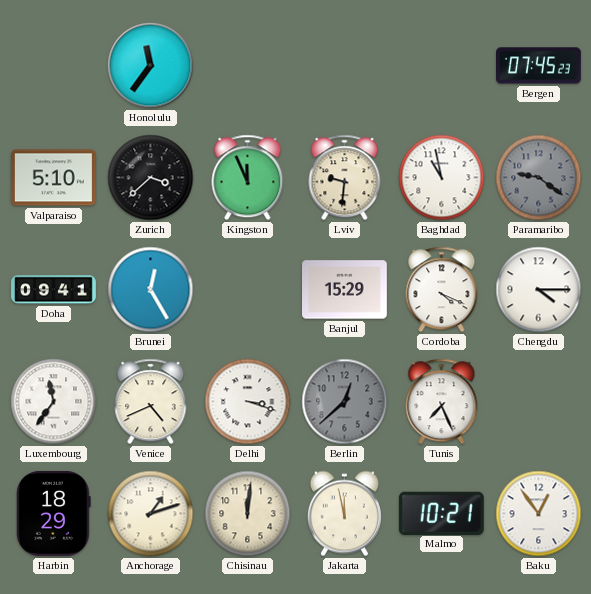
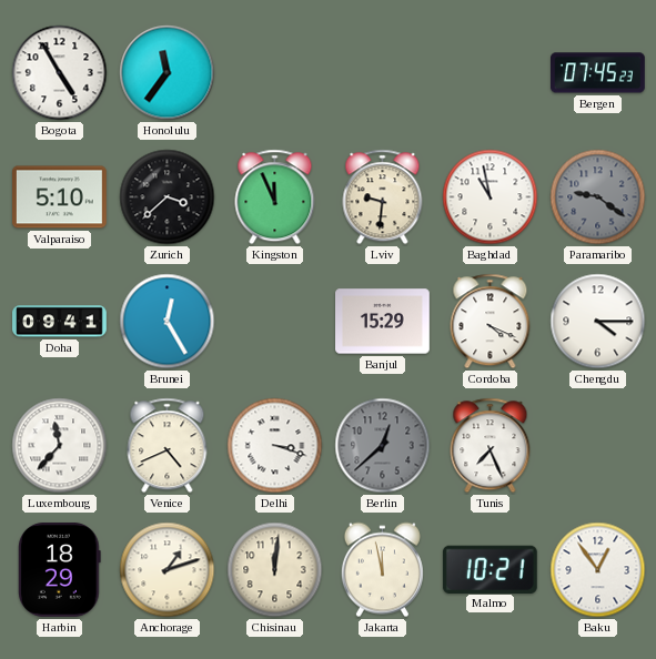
Bogota: none -> 4:55
Luxembourg: 11:36 -> 11:37
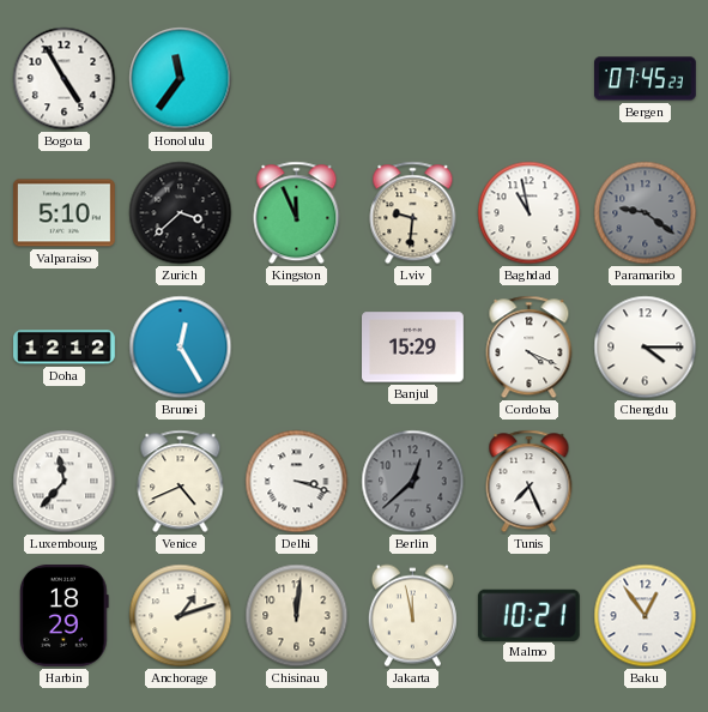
Doha: 09:41 -> 12:12
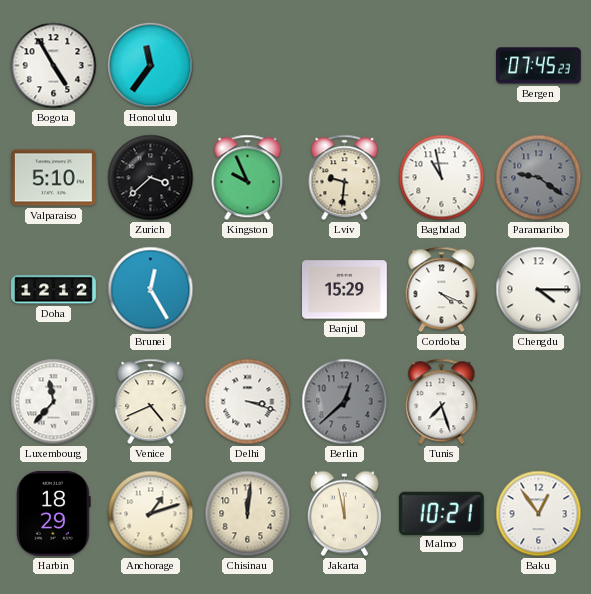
Kingston: 11:56 -> 9:56
Tunis: 7:26 -> 7:27
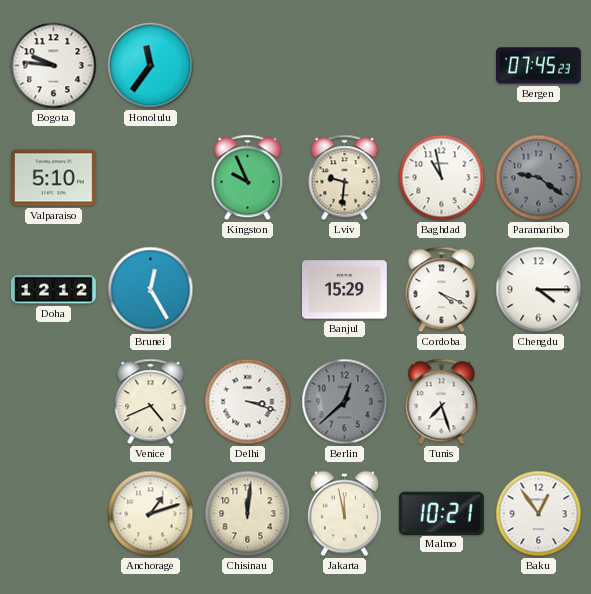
Bogota: 4:55 -> 9:46
Zurich: 3:38 -> none
Luxembourg: 11:37 -> none
Harbin: 18:29 -> none
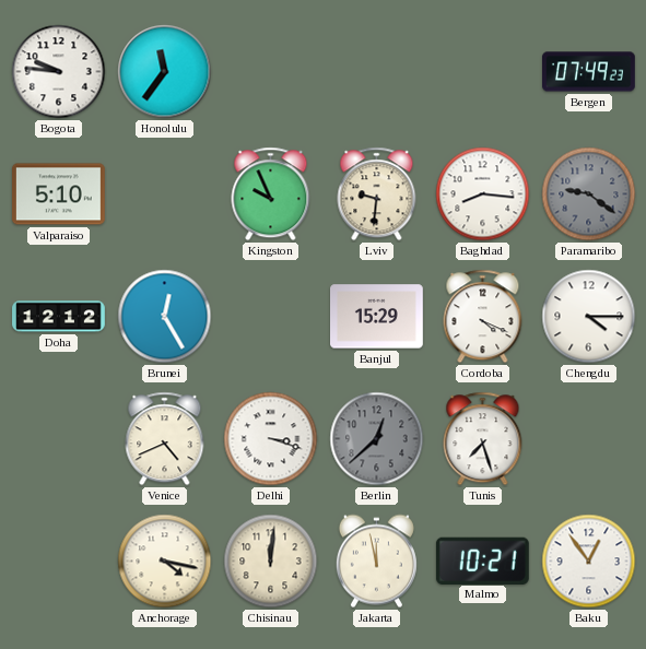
Bergen: 07:45 -> 07:49
Baghdad: 10:58 -> 8:16
Anchorage: 1:12 -> 4:17
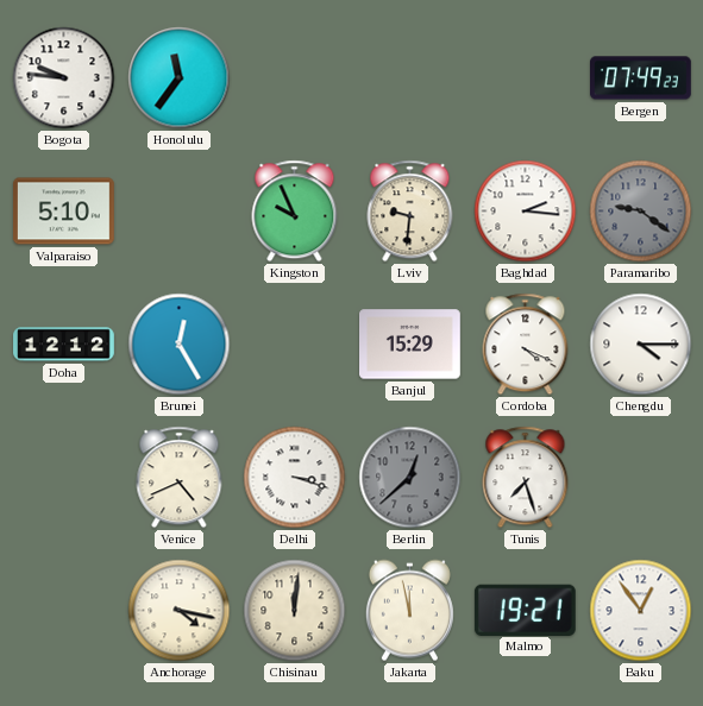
Baghdad: 8:16 -> 2:16
Malmo: 10:21 -> 19:21
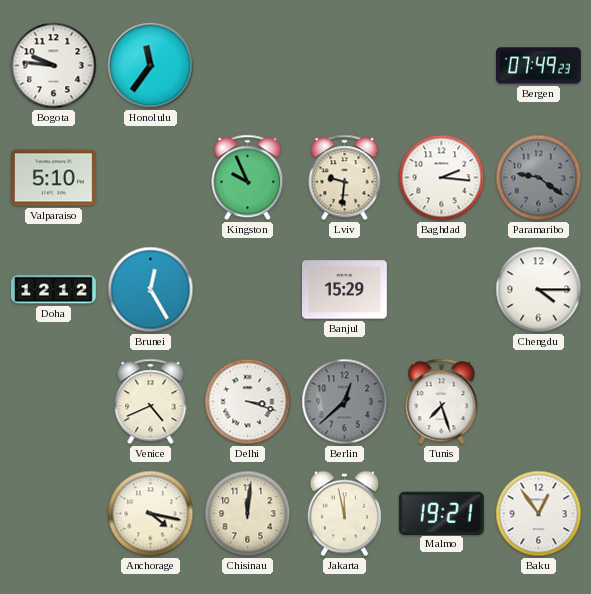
Cordoba: 4:19 -> none
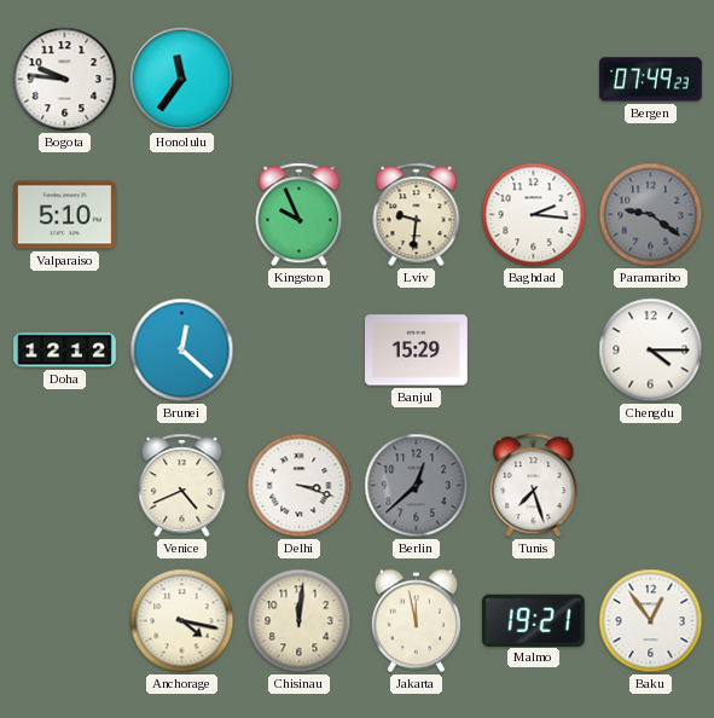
Brunei: 12:25 -> 12:22
